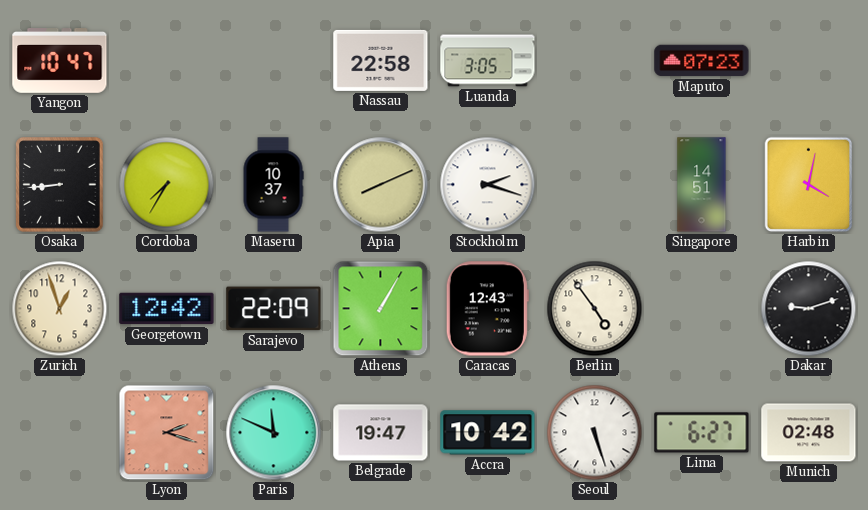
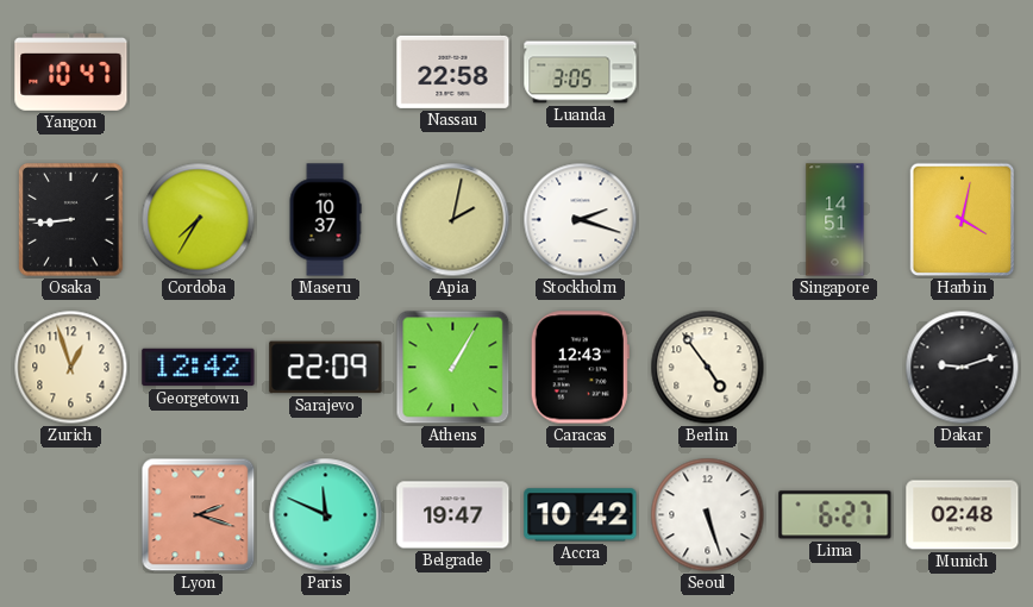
Maputo: 07:23 -> none
Apia: 8:11 -> 2:02
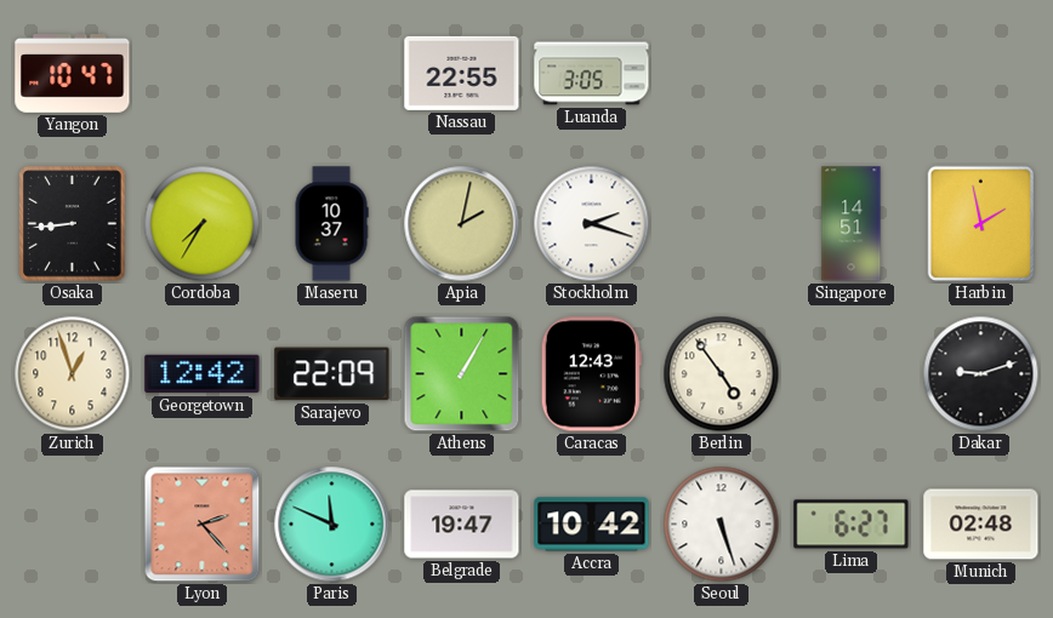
Nassau: 22:58 -> 22:55
Harbin: 4:02 -> 1:58
Lyon: 2:18 -> 2:23
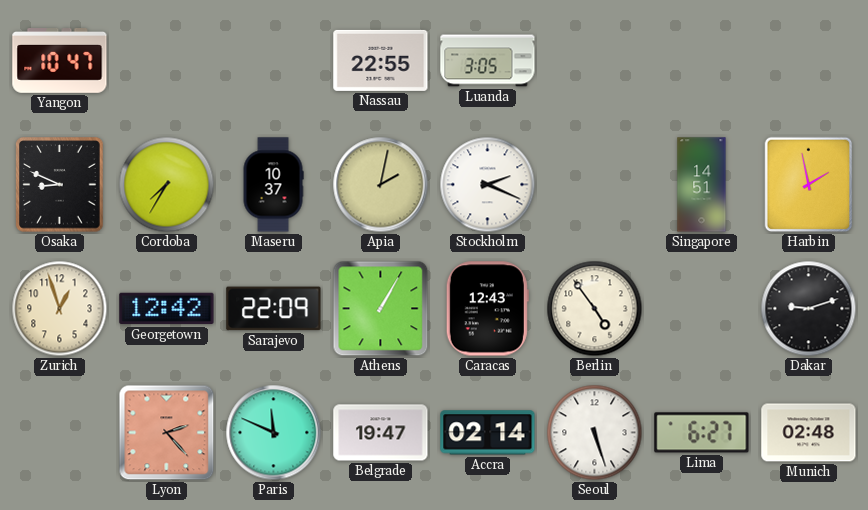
Osaka: 8:44 -> 8:49
Stockholm: 2:18 -> 2:19
Accra: 10:42 -> 02:14
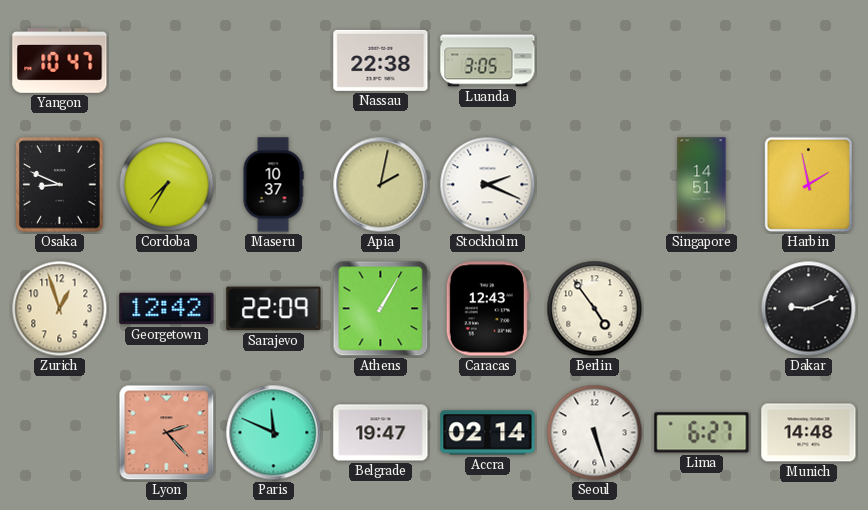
Nassau: 22:55 -> 22:38
Dakar: 9:12 -> 9:11
Munich: 02:48 -> 14:48
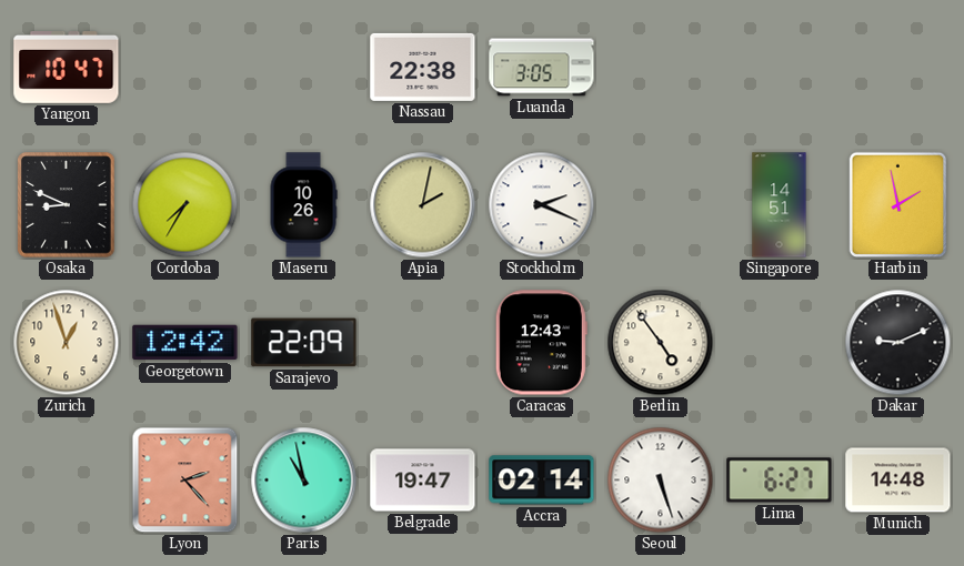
Maseru: 10:37 -> 10:26
Athens: 1:05 -> none
Paris: 11:49 -> 10:58
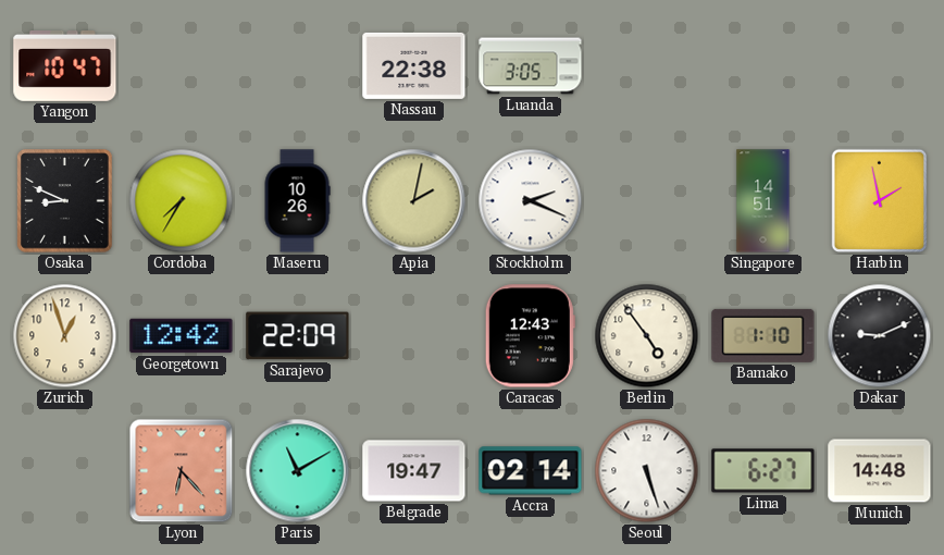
Bamako: none -> 1:10
Lyon: 2:23 -> 6:23
Paris: 10:58 -> 11:10
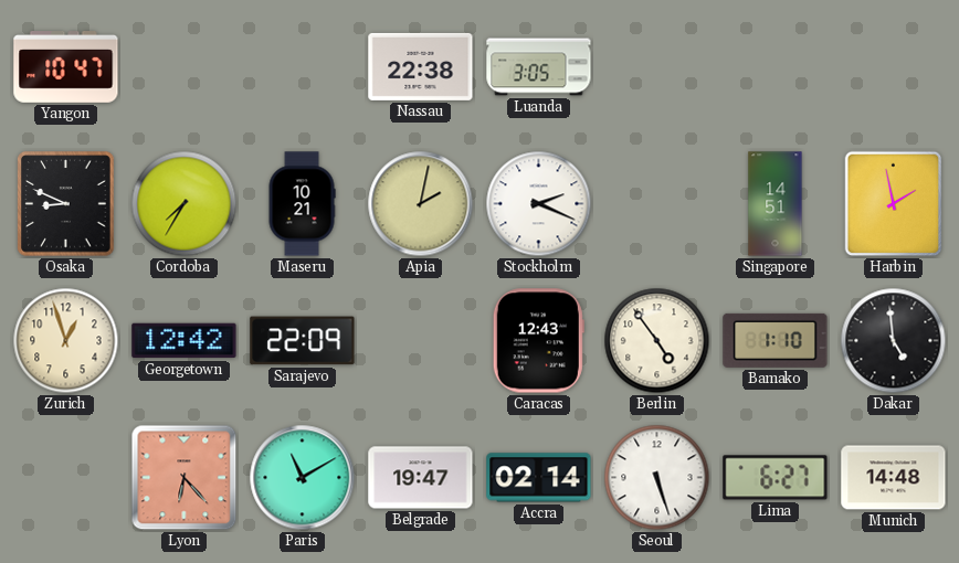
Maseru: 10:26 -> 10:21
Dakar: 9:11 -> 4:59
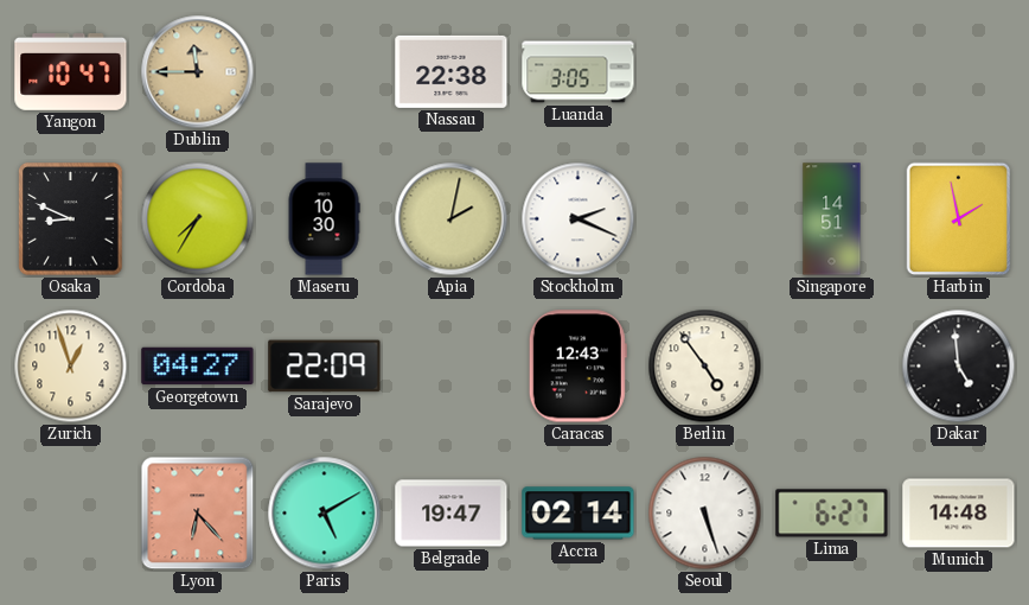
Dublin: none -> 11:45
Maseru: 10:21 -> 10:30
Georgetown: 12:42 -> 04:27
Bamako: 1:10 -> none
Paris: 11:10 -> 5:10
